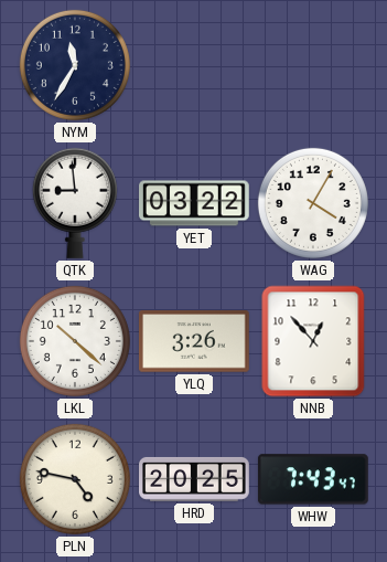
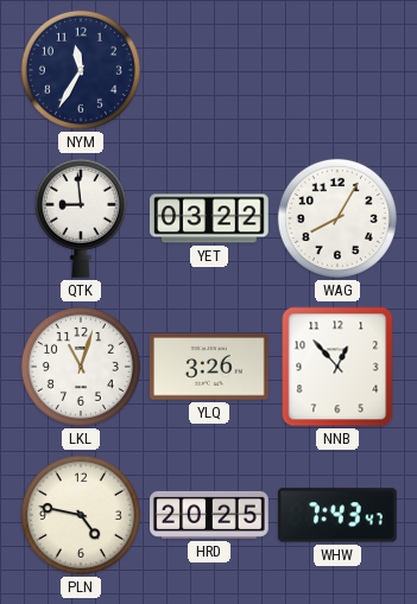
WAG: 4:05 -> 8:05
LKL: 10:22 -> 11:03
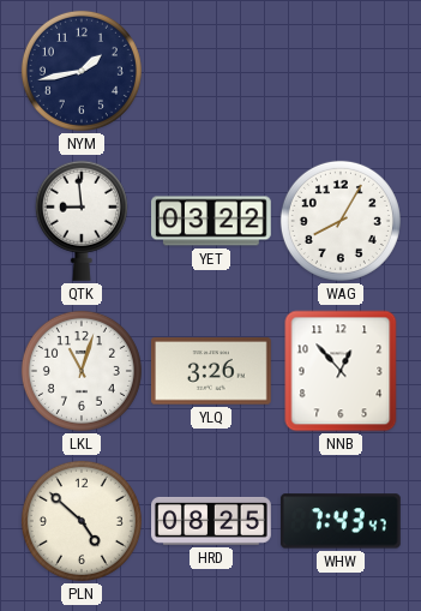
NYM: 11:35 -> 1:43
PLN: 4:47 -> 4:52
HRD: 20:25 -> 08:25
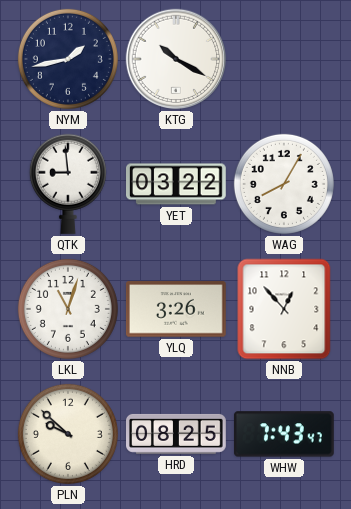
KTG: none -> 10:20
PLN: 4:52 -> 9:52
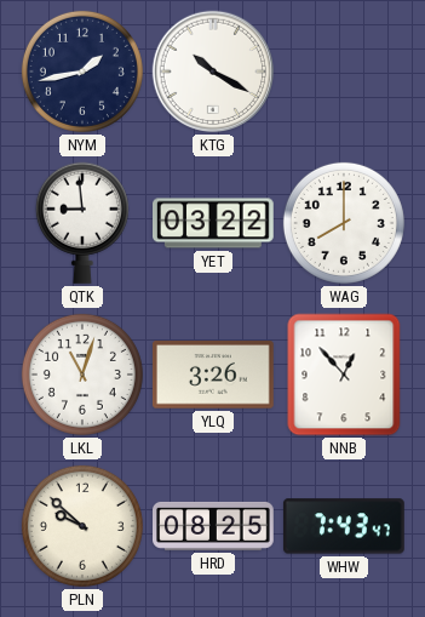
WAG: 8:05 -> 8:00
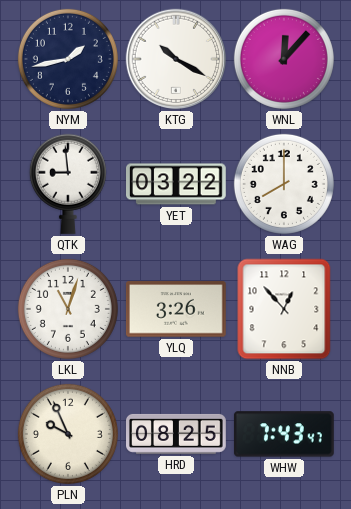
WNL: none -> 12:07
PLN: 9:52 -> 9:56
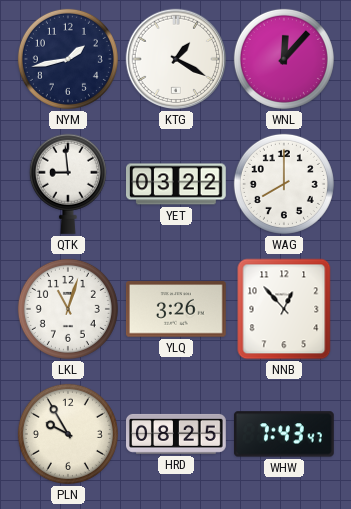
KTG: 10:20 -> 1:20
PLN: 9:56 -> 9:55
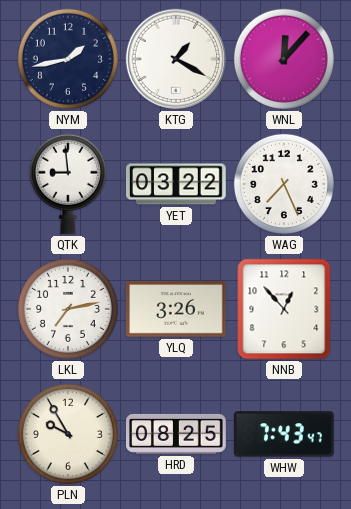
WAG: 8:00 -> 7:26
LKL: 11:03 -> 7:13
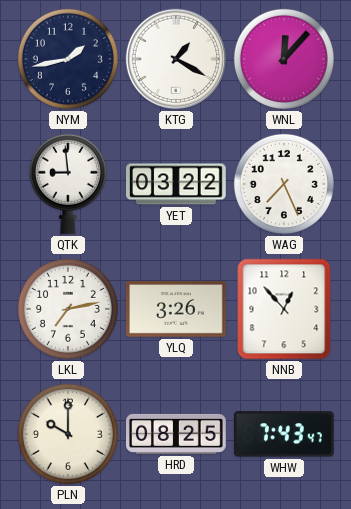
PLN: 9:55 -> 10:00
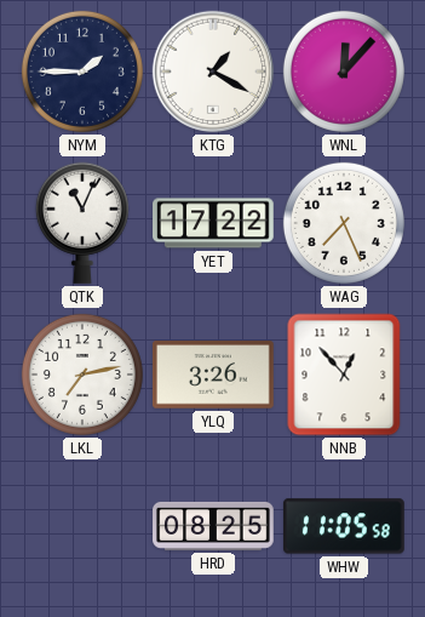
NYM: 1:43 -> 1:45
QTK: 8:59 -> 11:04
YET: 03:22 -> 17:22
PLN: 10:00 -> none
WHW: 7:43 -> 11:05
